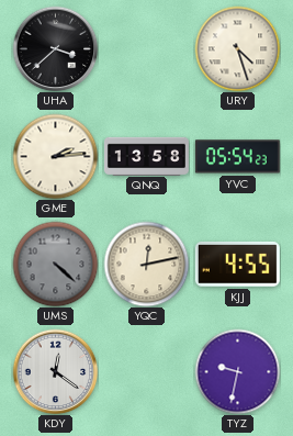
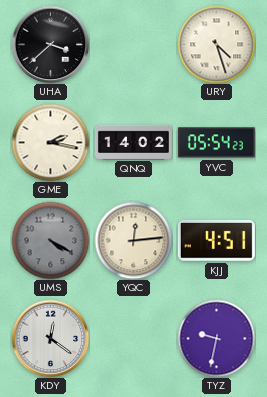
GME: 2:14 -> 2:17
QNQ: 13:58 -> 14:02
UMS: 4:22 -> 4:20
YQC: 12:13 -> 12:14
KJJ: 4:55 -> 4:51
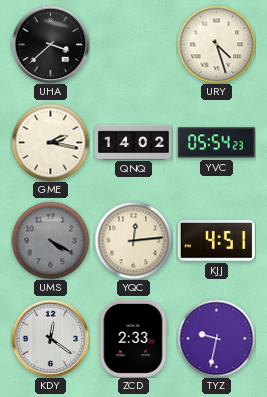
ZCD: none -> 2:33
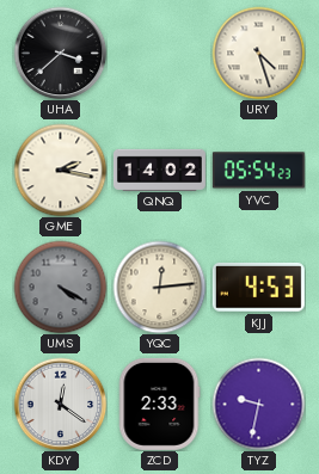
KJJ: 4:51 -> 4:53
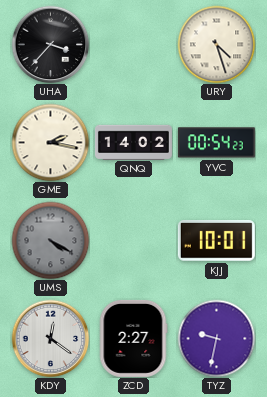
UHA: 3:38 -> 3:37
YVC: 05:54 -> 00:54
YQC: 12:14 -> none
KJJ: 4:53 -> 10:01
ZCD: 2:33 -> 2:27
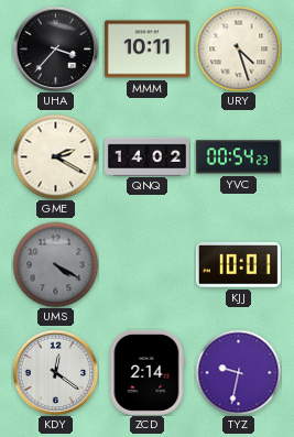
MMM: none -> 10:11
GME: 2:17 -> 2:20
ZCD: 2:27 -> 2:14
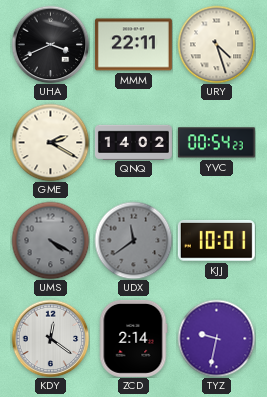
UHA: 3:37 -> 3:41
MMM: 10:11 -> 22:11
UDX: none -> 11:39
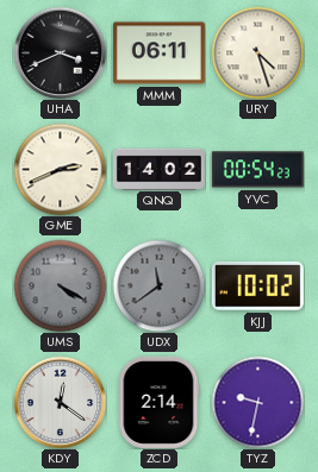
MMM: 22:11 -> 06:11
GME: 2:20 -> 2:41
KJJ: 10:01 -> 10:02
